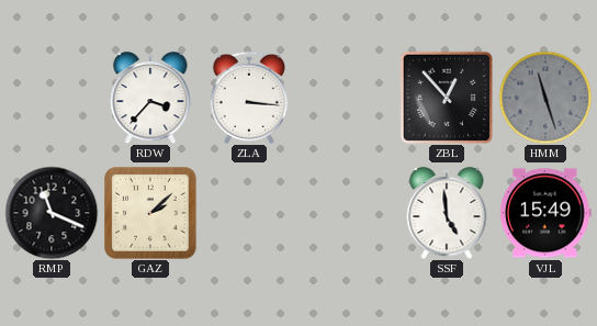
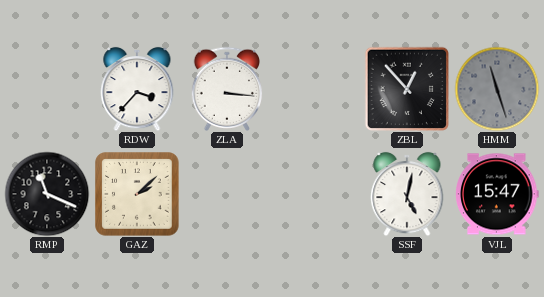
SSF: 4:59 -> 5:02
VJL: 15:49 -> 15:47
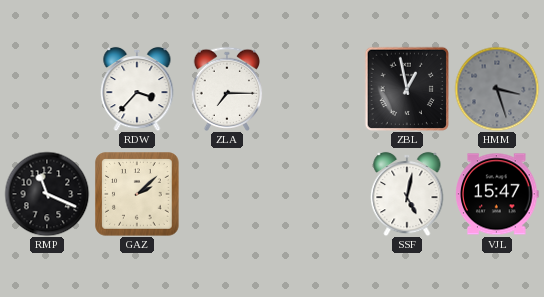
ZLA: 3:16 -> 7:15
ZBL: 12:53 -> 12:58
HMM: 11:27 -> 3:27
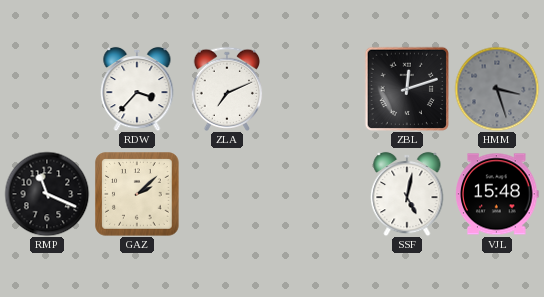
ZLA: 7:15 -> 7:11
ZBL: 12:58 -> 12:12
VJL: 15:47 -> 15:48
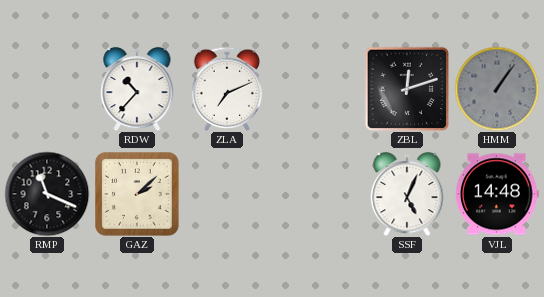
RDW: 3:37 -> 10:37
HMM: 3:27 -> 1:06
SSF: 5:02 -> 5:04
VJL: 15:48 -> 14:48
